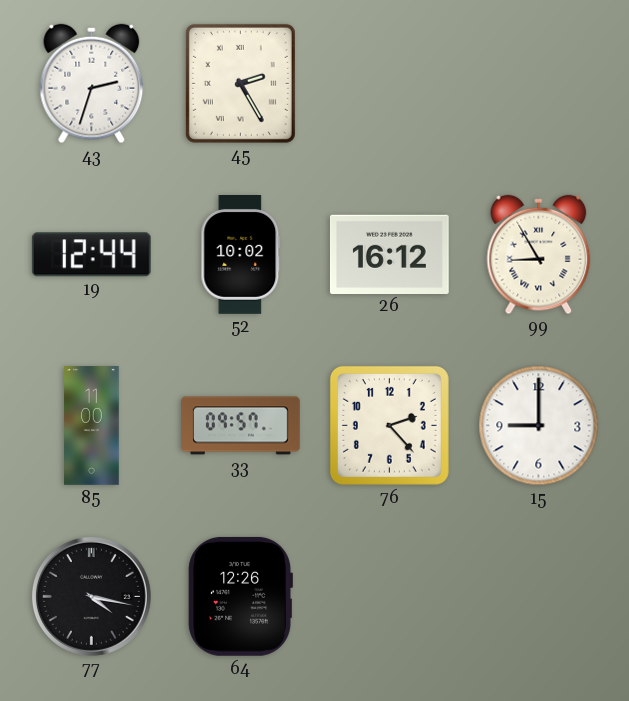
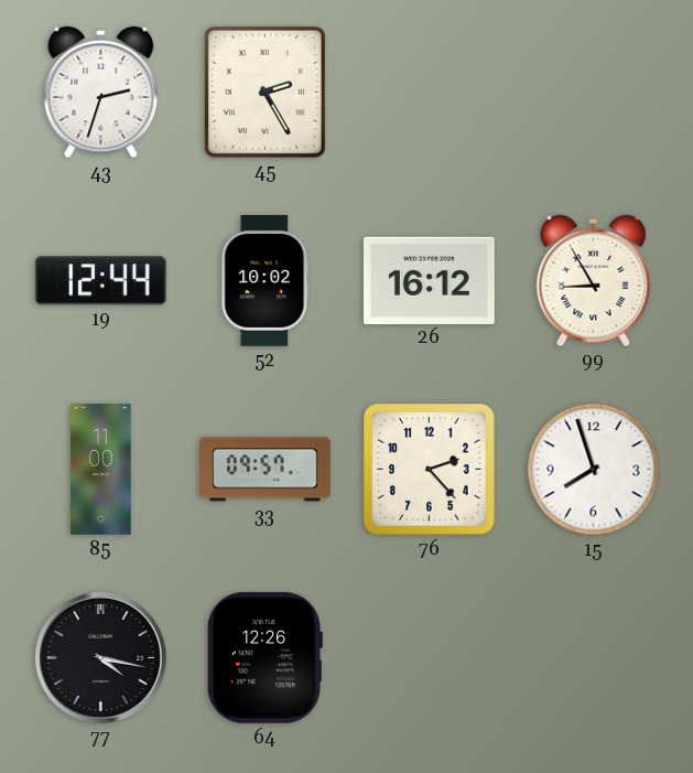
15: 9:00 -> 7:57
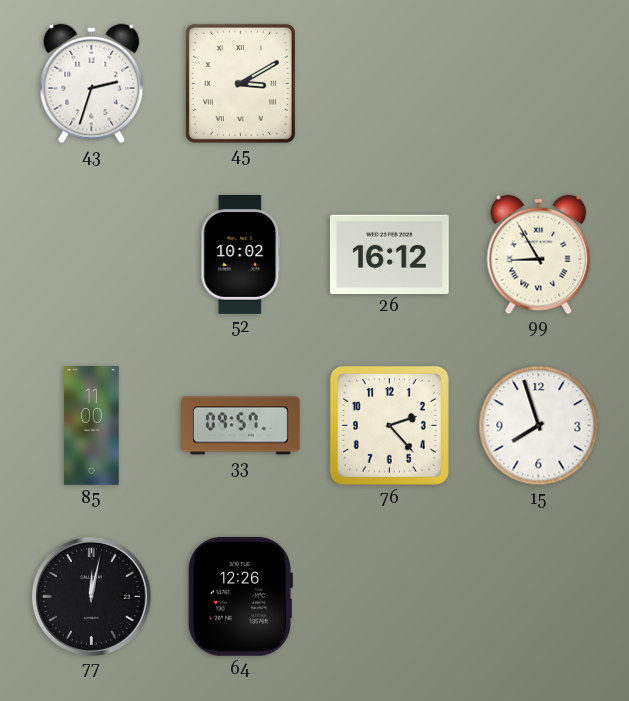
45: 2:25 -> 3:10
19: 12:44 -> none
77: 4:17 -> 12:02
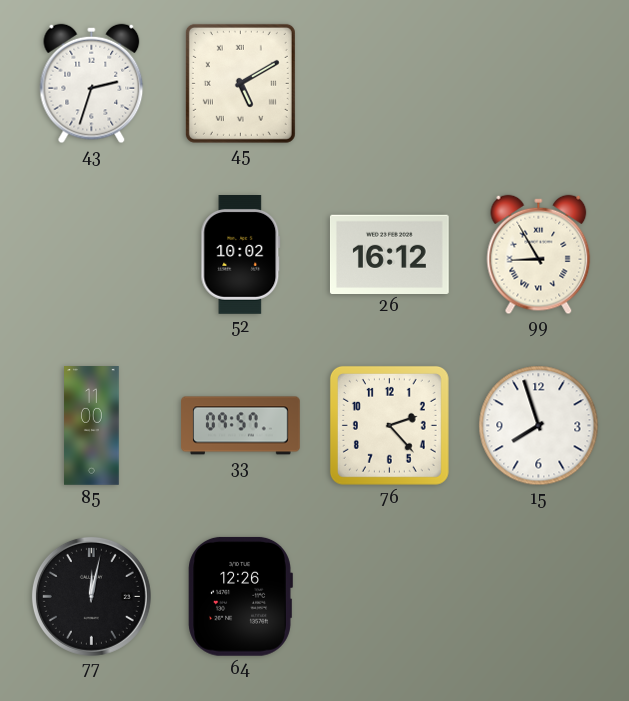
45: 3:10 -> 5:10
